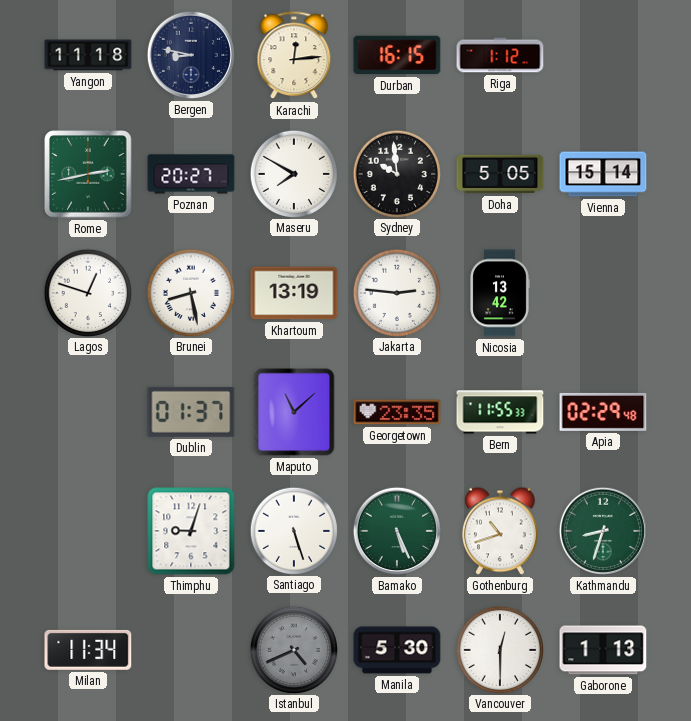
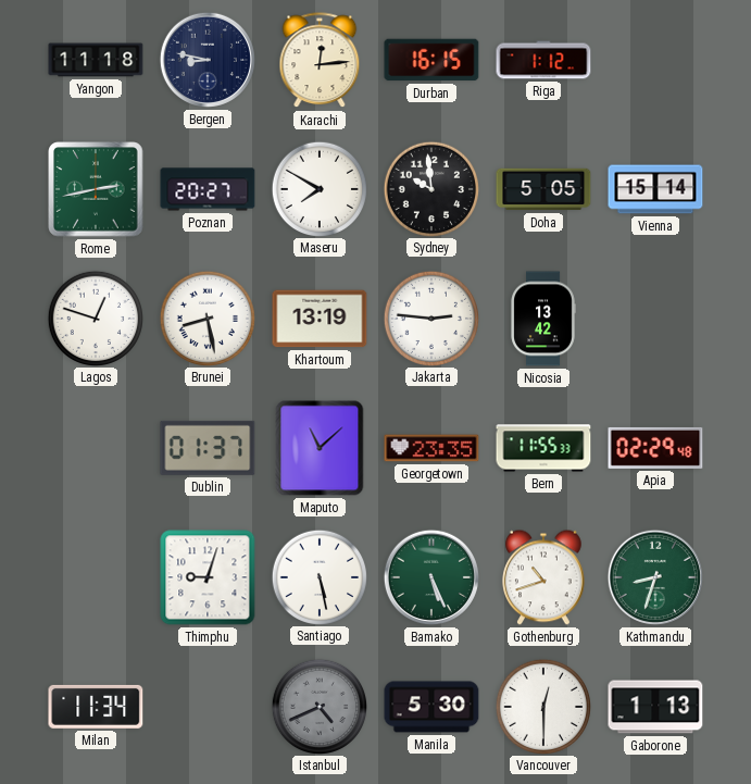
Santiago: 5:27 -> 5:28
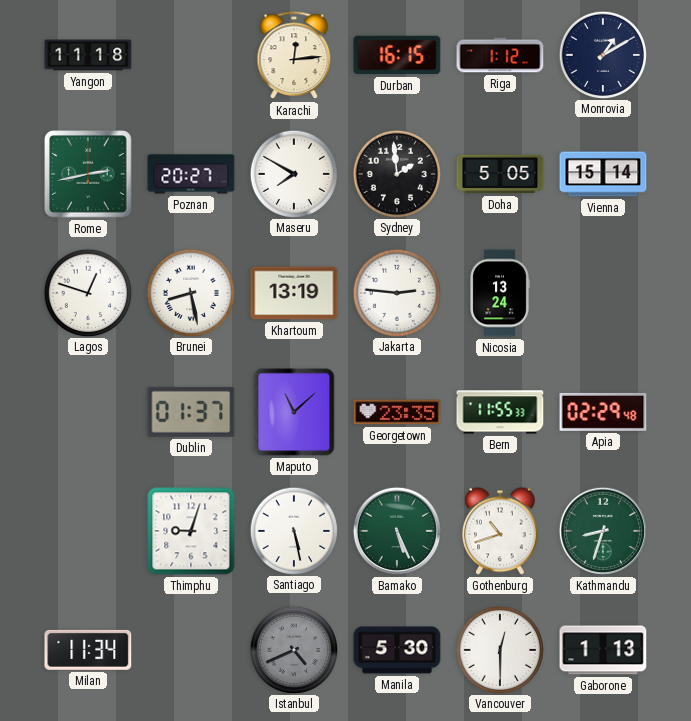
Bergen: 8:47 -> none
Monrovia: none -> 1:10
Sydney: 9:59 -> 1:59
Nicosia: 13:42 -> 13:24
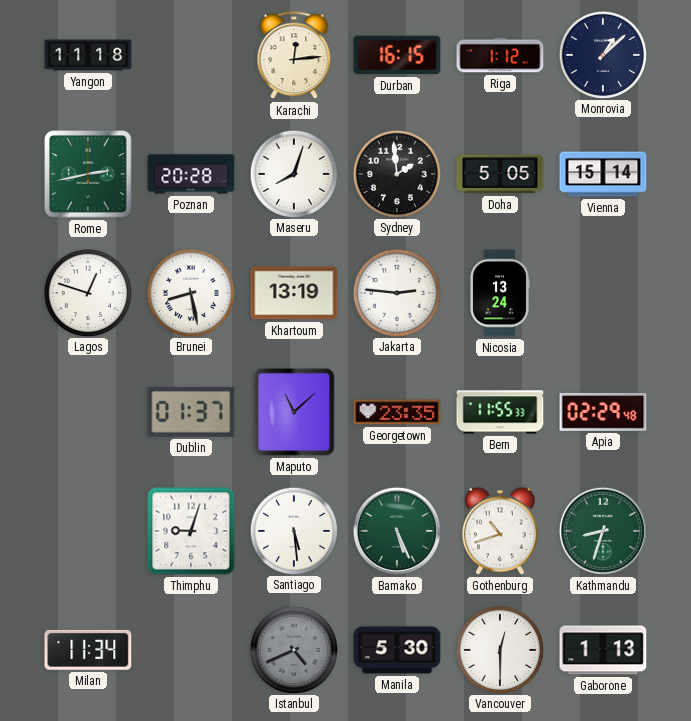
Monrovia: 1:10 -> 1:08
Poznan: 20:27 -> 20:28
Maseru: 7:50 -> 8:03
Santiago: 5:28 -> 5:29
